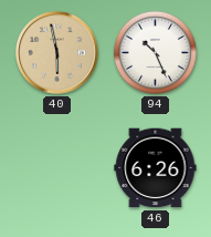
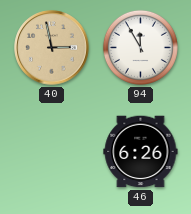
40: 5:58 -> 2:58
94: 10:26 -> 11:55
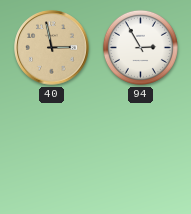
94: 11:55 -> 2:55
46: 6:26 -> none
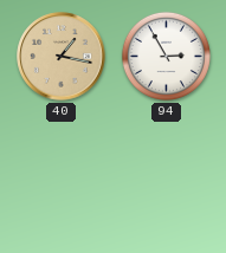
40: 2:58 -> 1:17
